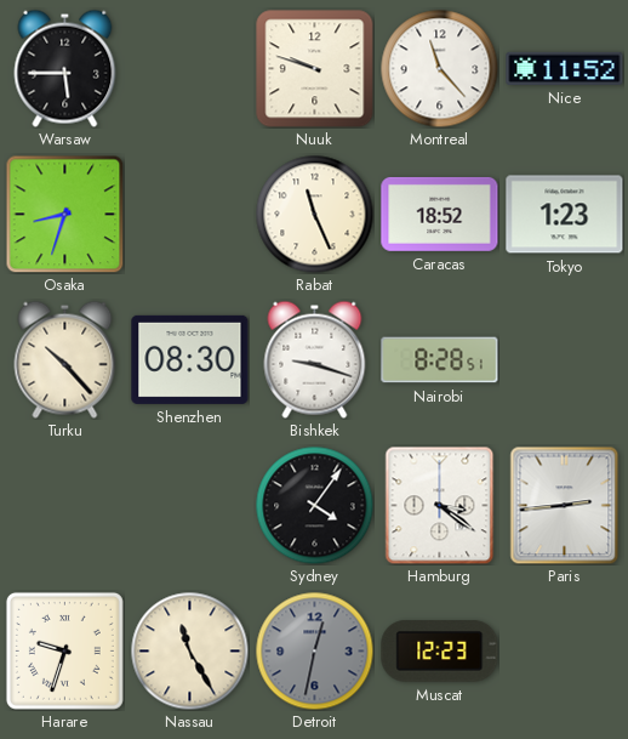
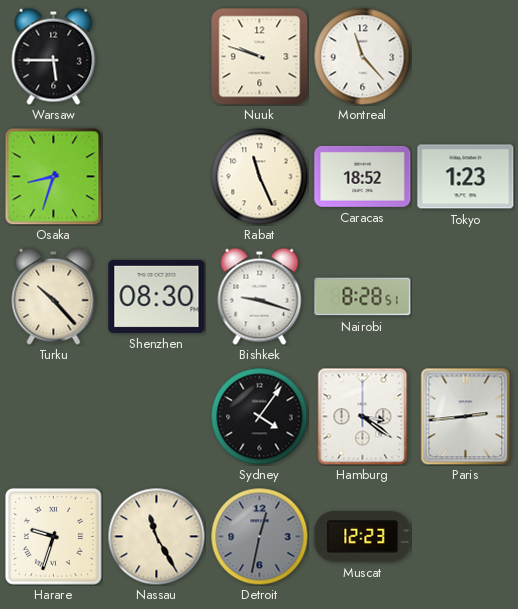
Nice: 11:52 -> none
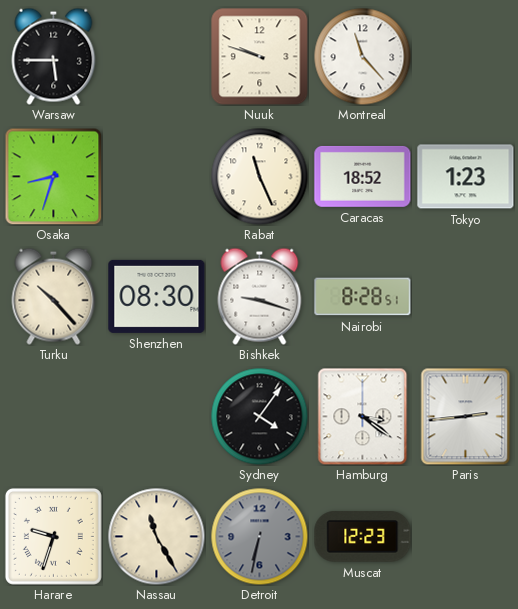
Detroit: 12:32 -> 6:32
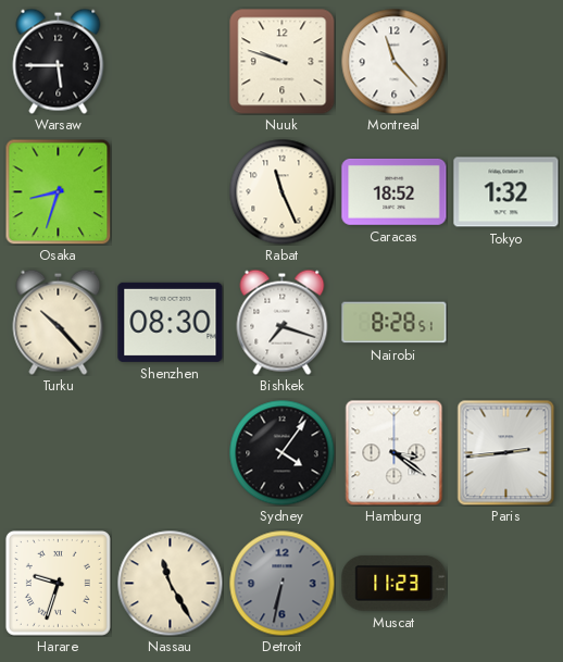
Tokyo: 1:23 -> 1:32
Bishkek: 9:18 -> 7:18
Muscat: 12:23 -> 11:23
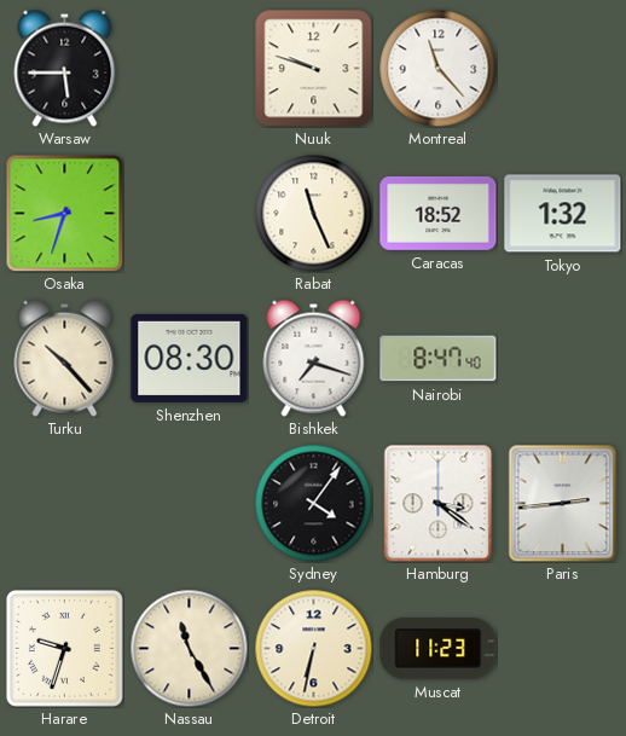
Nairobi: 8:28 -> 8:47
Detroit dial: grey -> cream
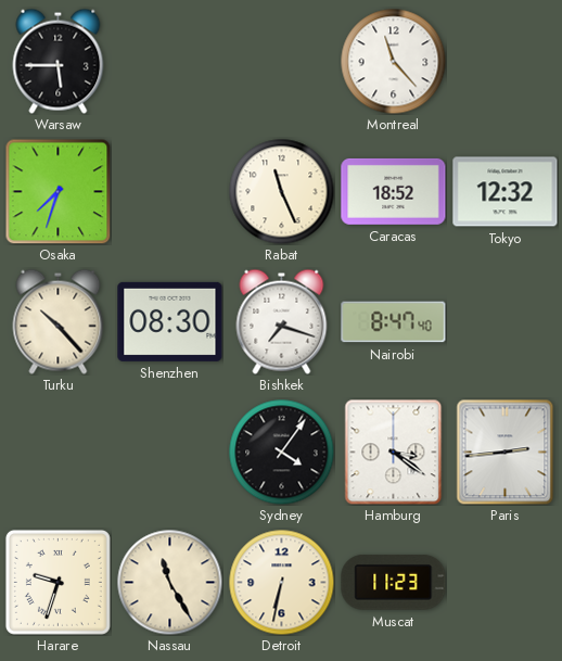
Nuuk: 9:48 -> none
Osaka: 8:33 -> 7:33
Tokyo: 1:32 -> 12:32
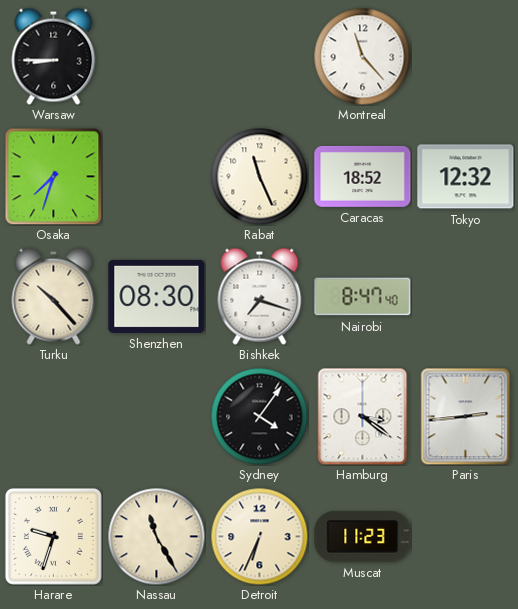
Warsaw: 5:45 -> 8:45
Detroit: 6:32 -> 6:34
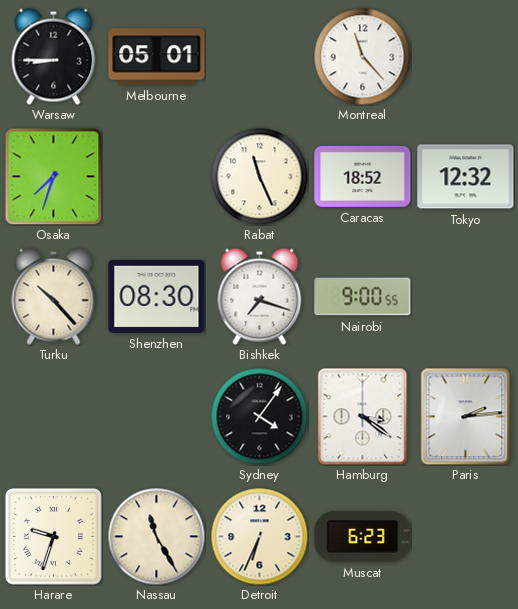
Melbourne: none -> 05:01
Nairobi: 8:47 -> 9:00
Paris: 2:44 -> 2:14
Muscat: 11:23 -> 6:23
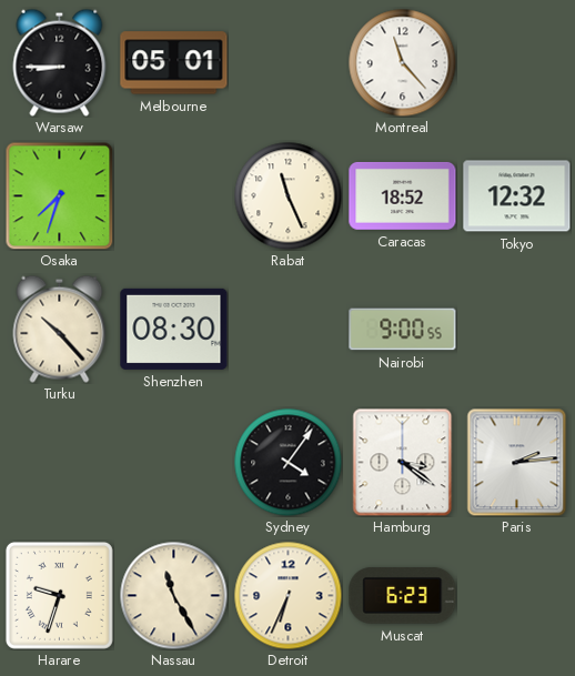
Bishkek: 7:18 -> none
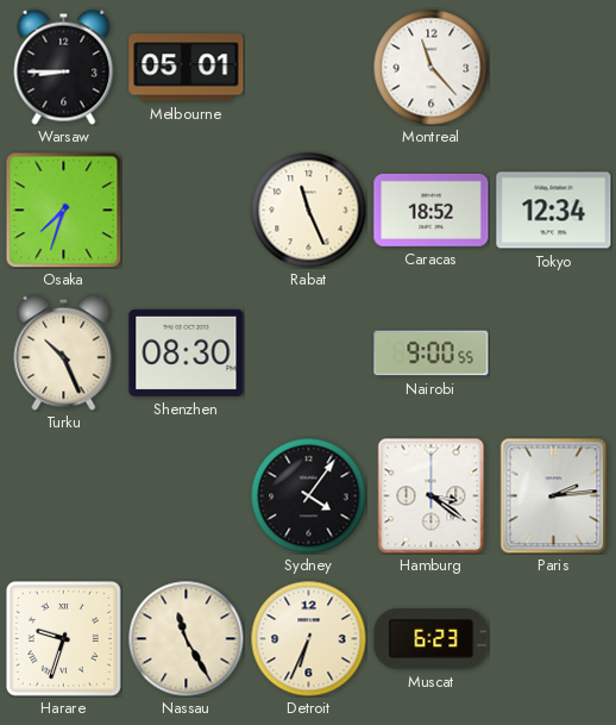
Tokyo: 12:32 -> 12:34
Turku: 10:23 -> 10:26
